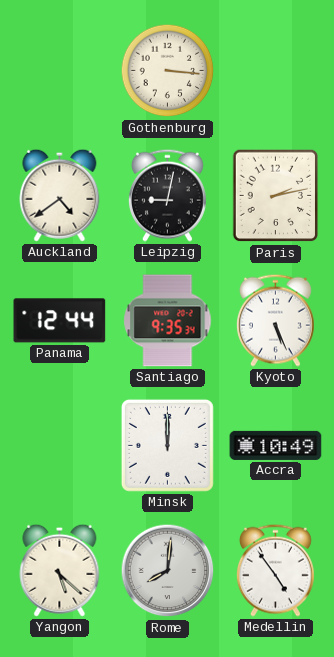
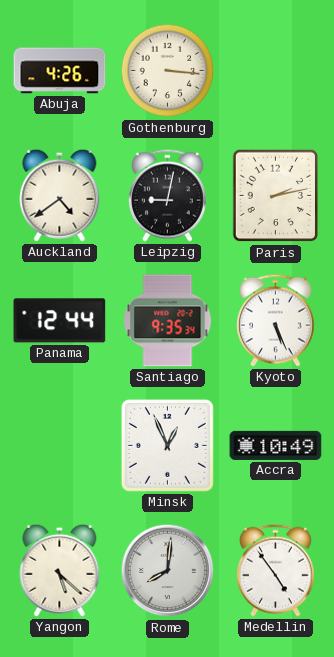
Abuja: none -> 4:26
Minsk: 12:00 -> 12:56
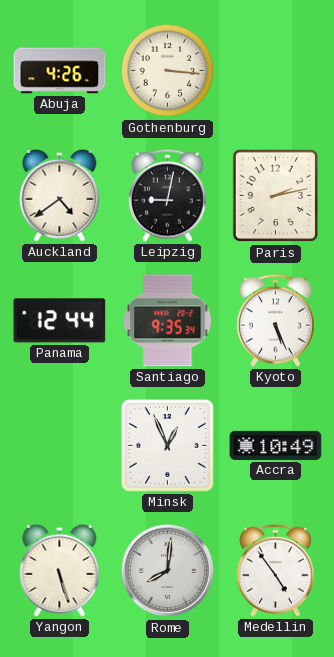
Yangon: 5:22 -> 5:27
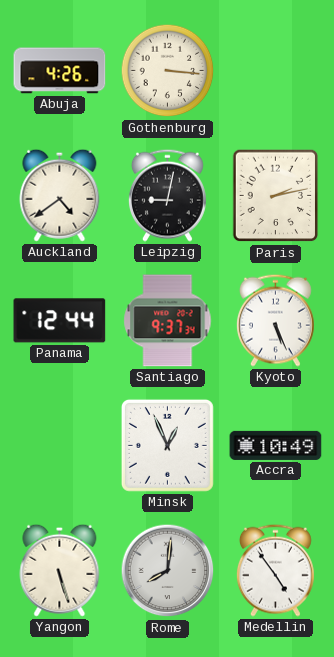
Santiago: 9:35 -> 9:37
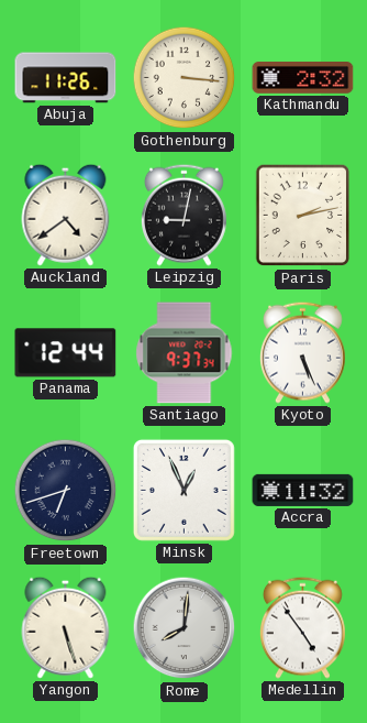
Abuja: 4:26 -> 11:26
Kathmandu: none -> 2:32
Freetown: none -> 6:42
Accra: 10:49 -> 11:32
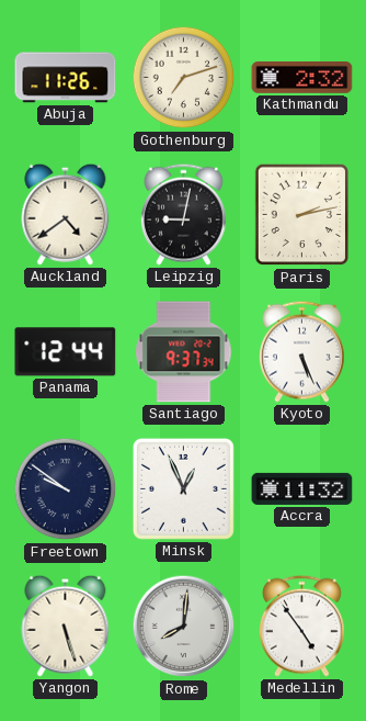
Gothenburg: 3:16 -> 7:12
Freetown: 6:42 -> 9:51
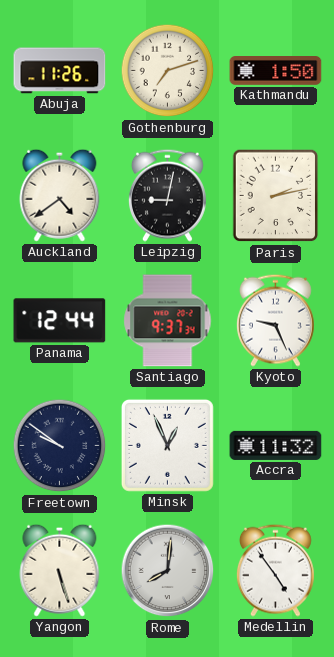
Kathmandu: 2:32 -> 1:50
Kyoto: 5:26 -> 9:26
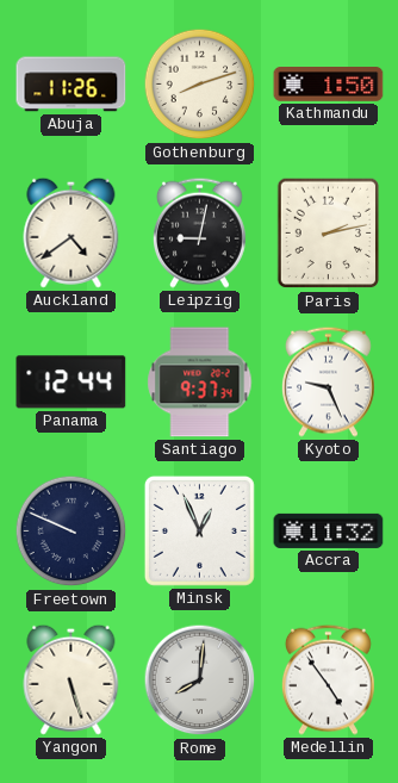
Gothenburg: 7:12 -> 8:12
Freetown: 9:51 -> 9:49
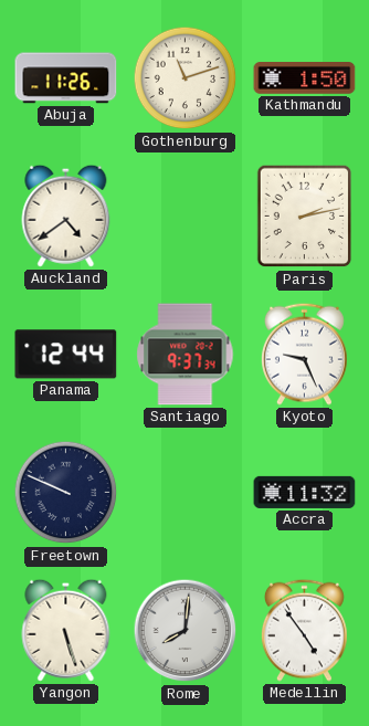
Gothenburg: 8:12 -> 11:12
Leipzig: 9:02 -> none
Minsk: 12:56 -> none
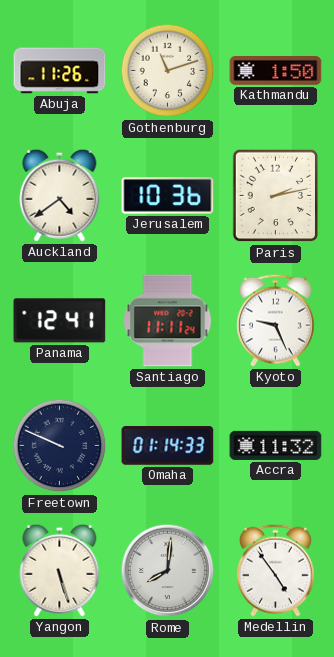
Jerusalem: none -> 10:36
Panama: 12:44 -> 12:41
Santiago: 9:37 -> 11:11
Omaha: none -> 01:14
